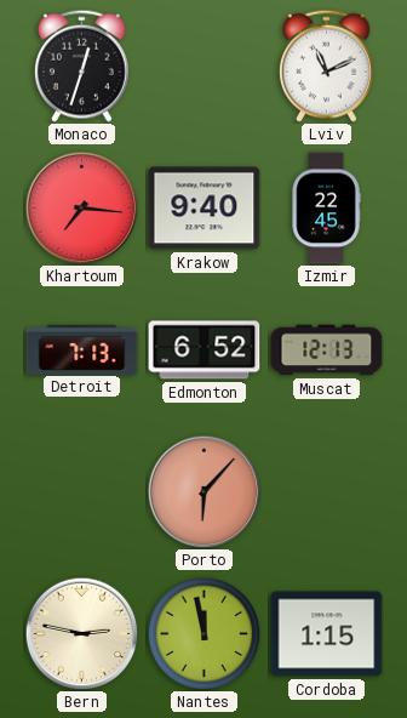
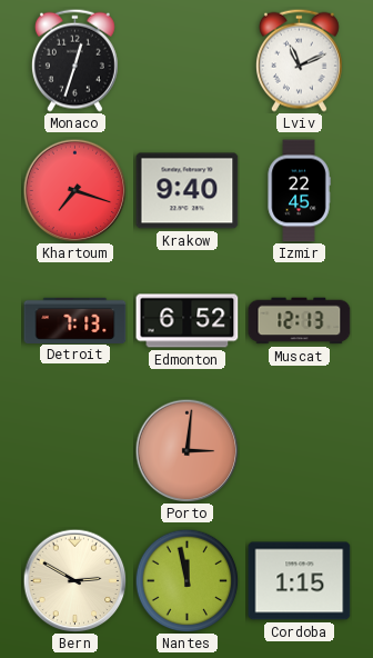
Khartoum: 7:16 -> 7:18
Porto: 6:07 -> 3:01
Bern: 2:47 -> 2:50
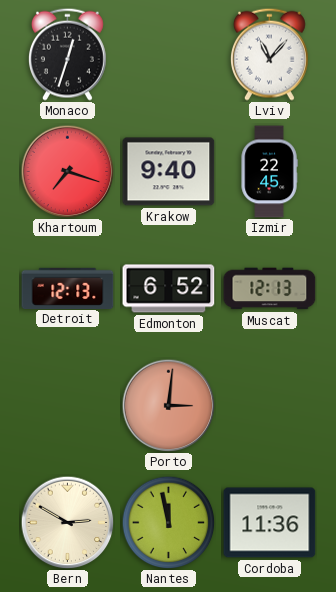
Lviv: 11:11 -> 11:07
Detroit: 7:13 -> 12:13
Cordoba: 1:15 -> 11:36
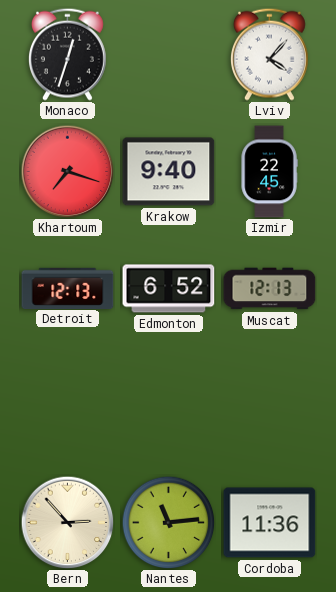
Lviv: 11:07 -> 4:07
Porto: 3:01 -> none
Bern: 2:50 -> 2:53
Nantes: 11:58 -> 11:14
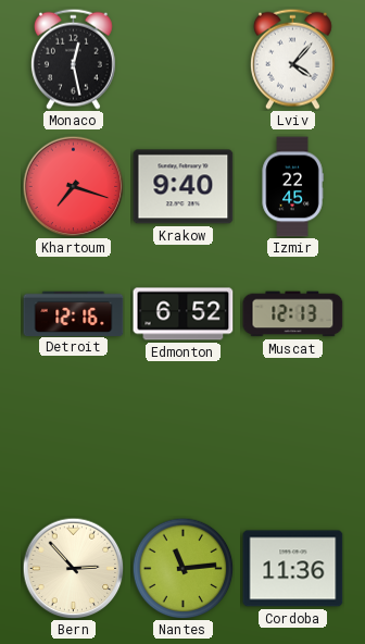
Monaco: 12:33 -> 12:28
Detroit: 12:13 -> 12:16
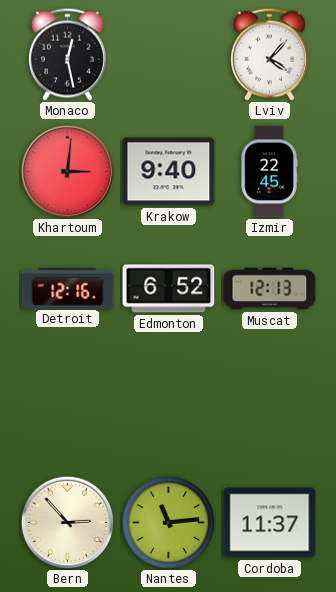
Khartoum: 7:18 -> 3:01
Cordoba: 11:36 -> 11:37
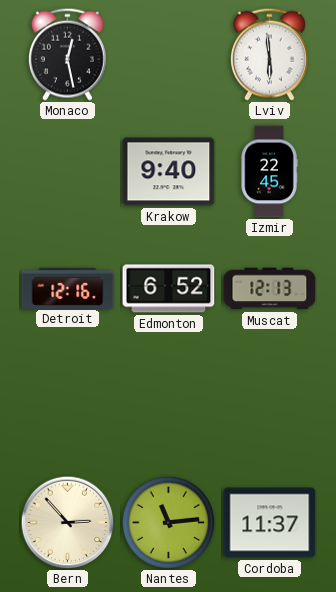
Lviv: 4:07 -> 5:59
Khartoum: 3:01 -> none
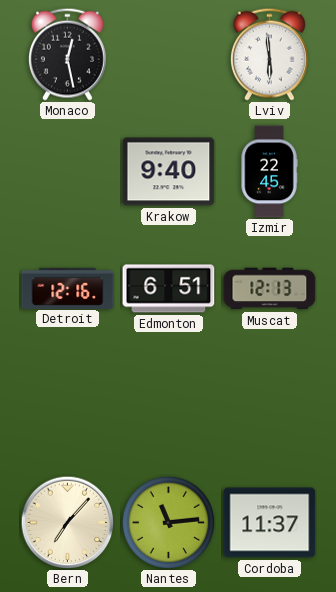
Edmonton: 6:52 -> 6:51
Bern: 2:53 -> 7:07
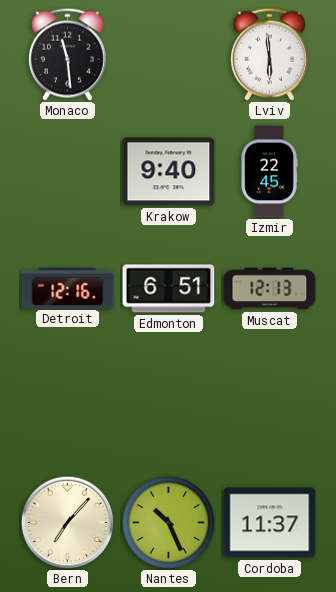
Monaco: 12:28 -> 11:29
Nantes: 11:14 -> 10:26
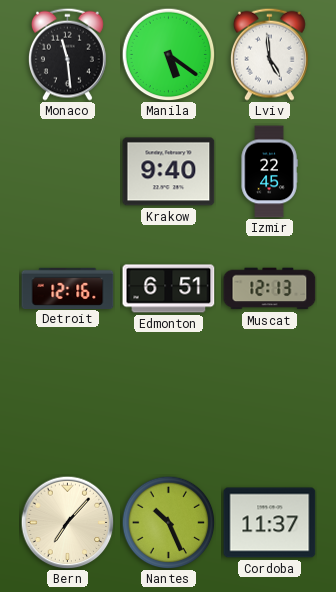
Manila: none -> 5:21
Lviv: 5:59 -> 4:59
